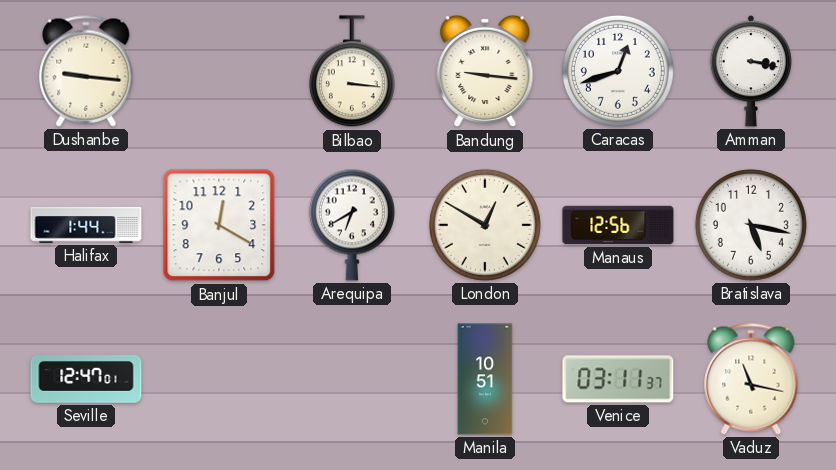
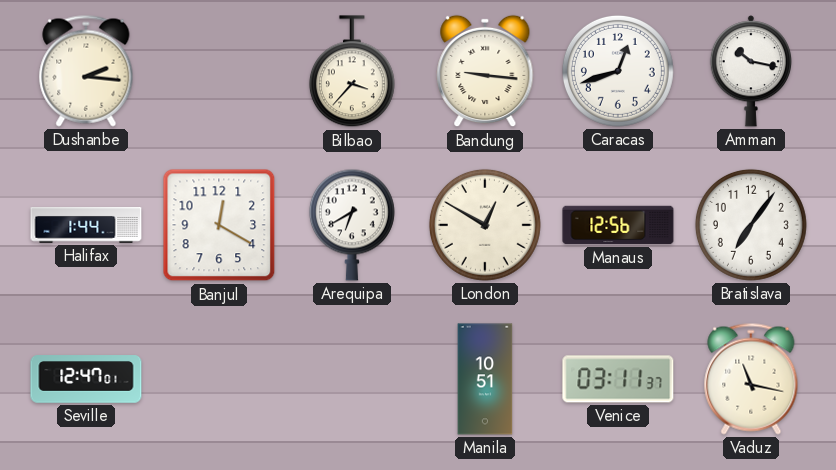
Dushanbe: 9:16 -> 2:16
Bilbao: 3:16 -> 3:37
Amman: 3:17 -> 10:17
Bratislava: 5:17 -> 7:06
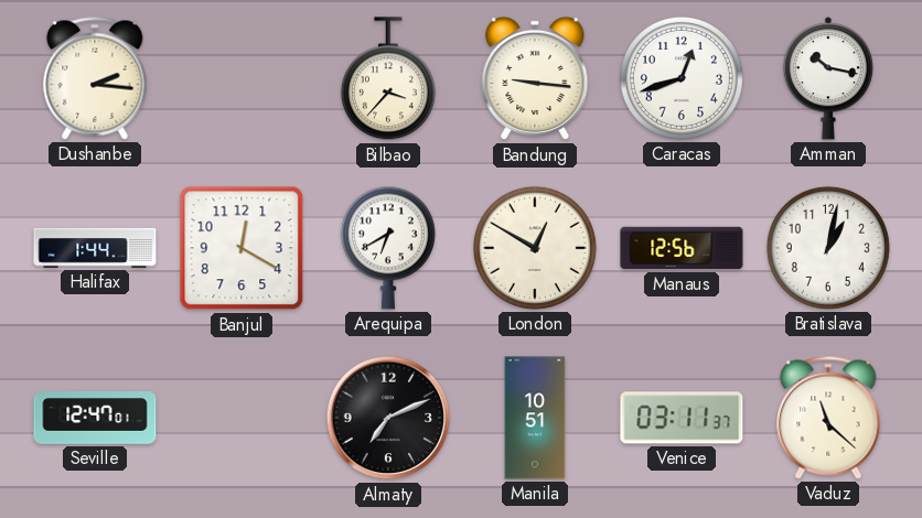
Bratislava: 7:06 -> 1:02
Almaty: none -> 7:11
Vaduz: 11:17 -> 11:22
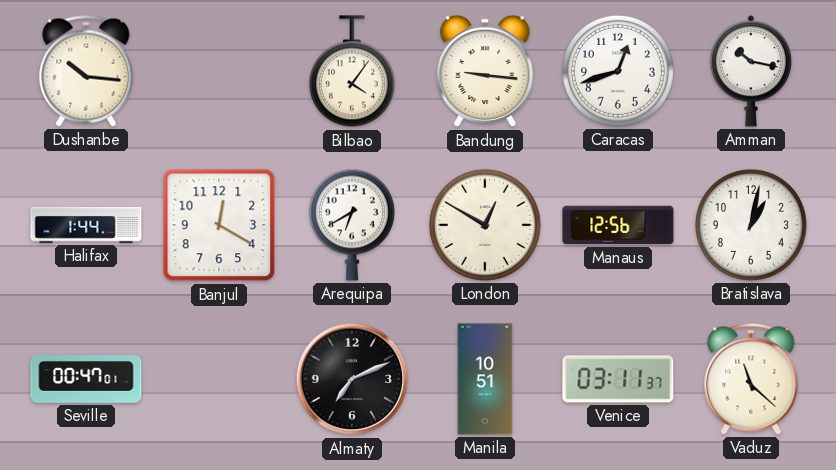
Dushanbe: 2:16 -> 10:16
Bilbao: 3:37 -> 4:06
Seville: 12:47 -> 00:47
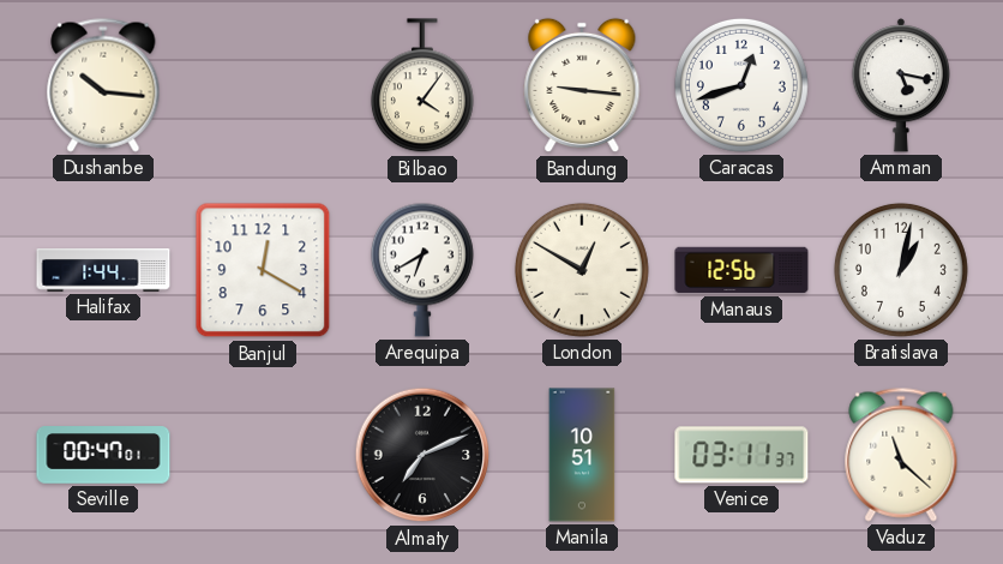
Amman: 10:17 -> 5:17
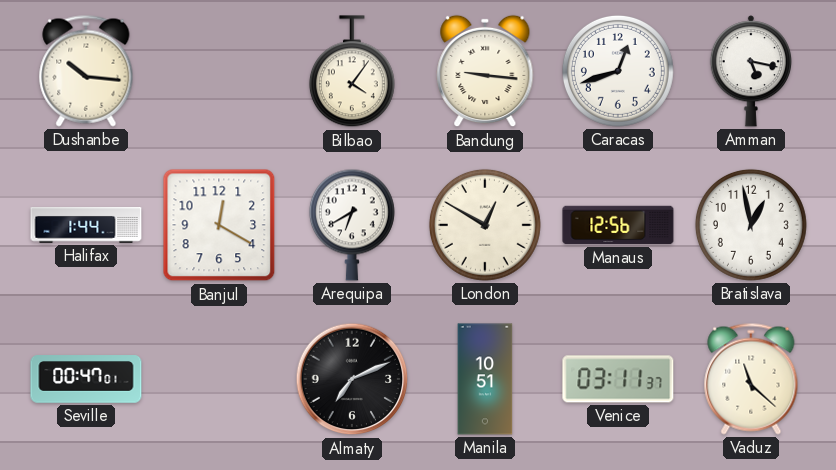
Bratislava: 1:02 -> 12:58
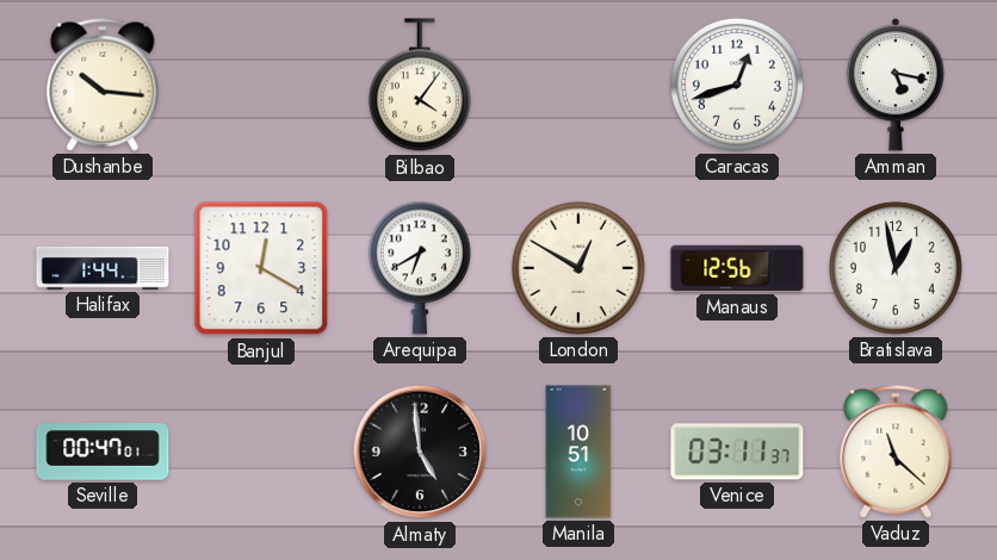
Bandung: 9:16 -> none
Almaty: 7:11 -> 4:59
